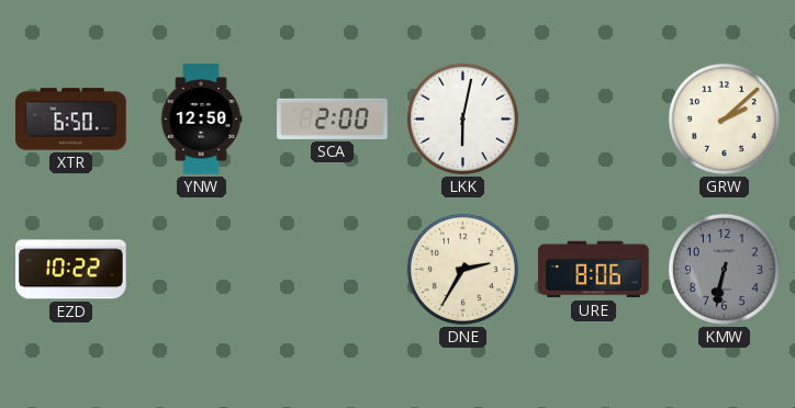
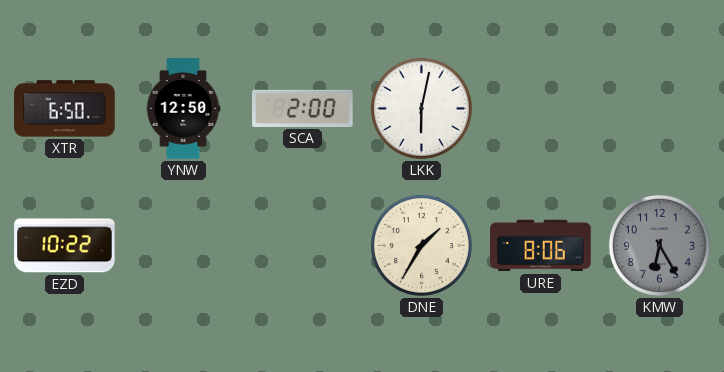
GRW: 2:08 -> none
DNE: 2:35 -> 1:35
KMW: 6:32 -> 6:25
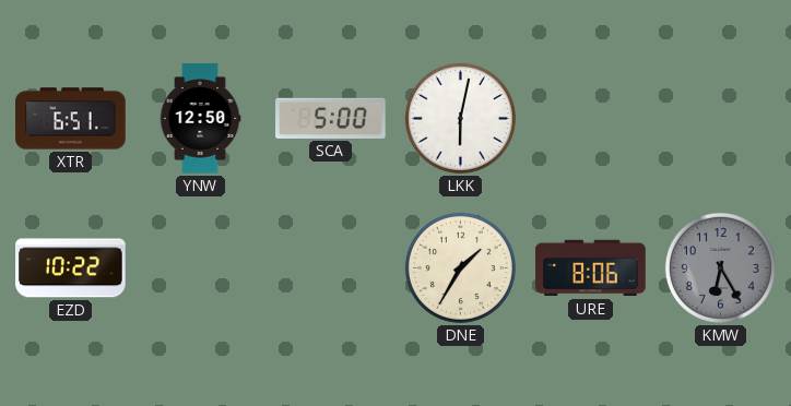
XTR: 6:50 -> 6:51
SCA: 2:00 -> 5:00
